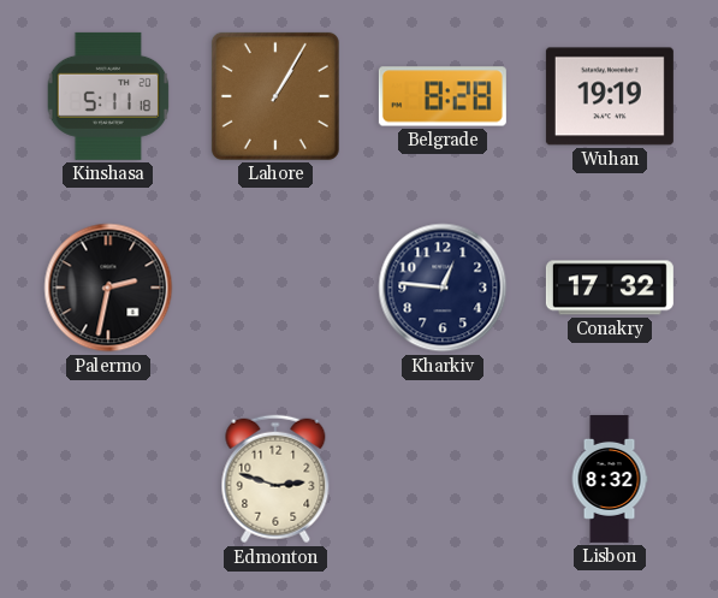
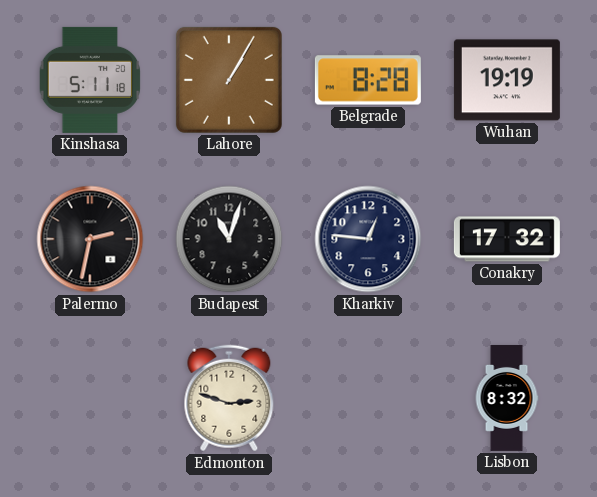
Budapest: none -> 11:03
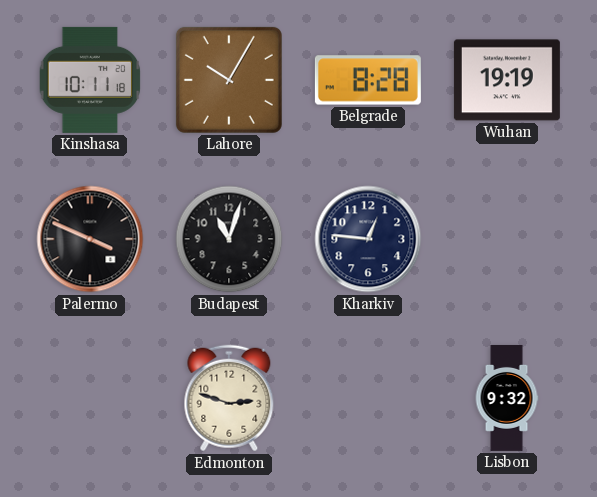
Kinshasa: 5:11 -> 10:11
Lahore: 1:05 -> 10:05
Palermo: 2:32 -> 3:49
Conakry: 17:32 -> none
Lisbon: 8:32 -> 9:32
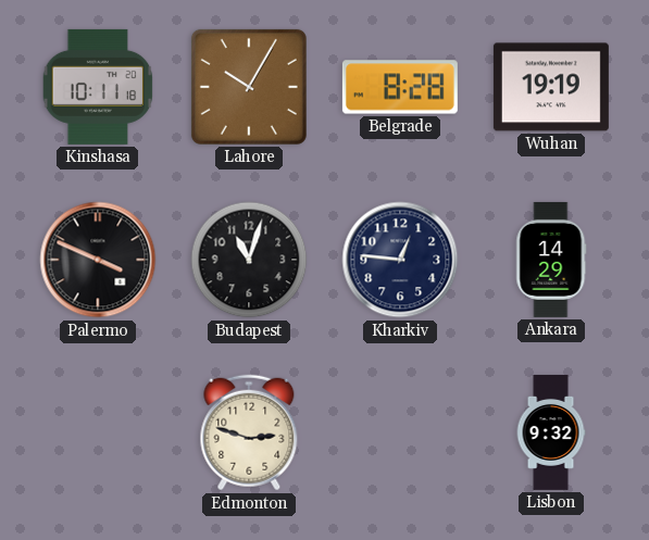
Ankara: none -> 14:29
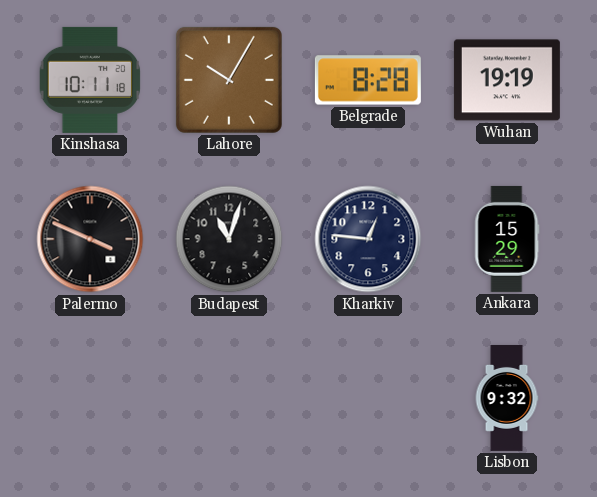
Ankara: 14:29 -> 15:29
Edmonton: 2:48 -> none
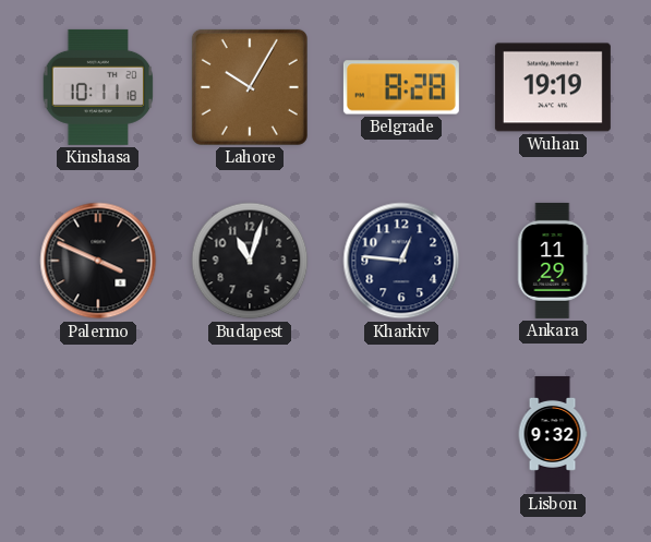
Ankara: 15:29 -> 11:29
